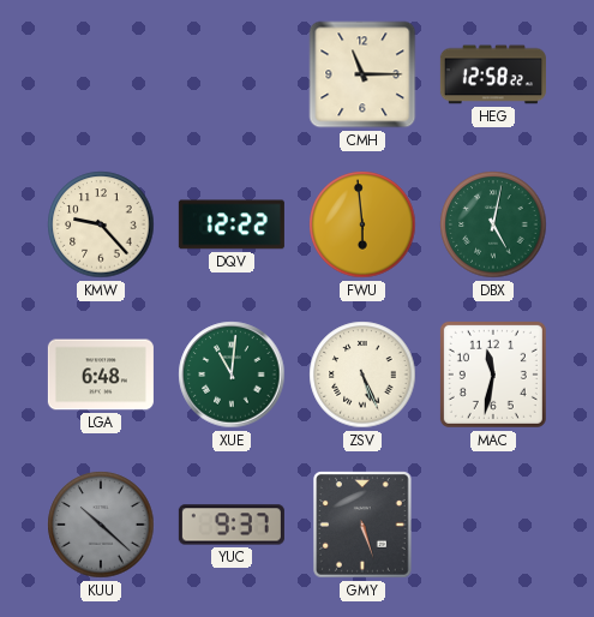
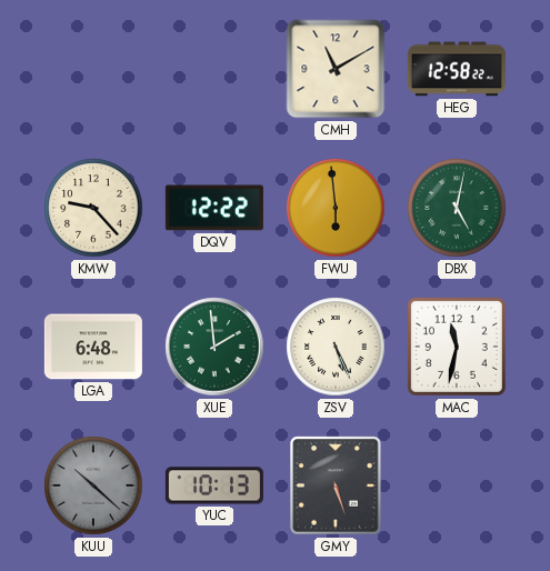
CMH: 11:15 -> 11:10
XUE: 11:01 -> 1:59
YUC: 9:37 -> 10:13
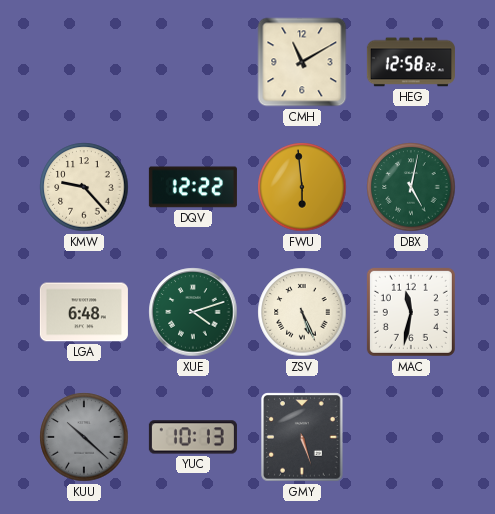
XUE: 1:59 -> 4:12
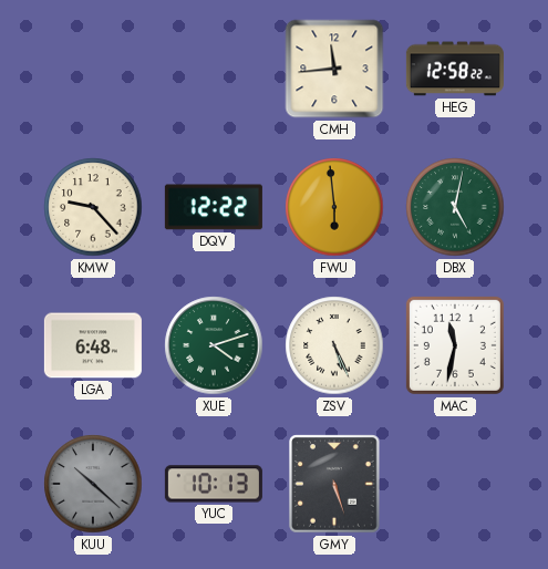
CMH: 11:10 -> 11:44
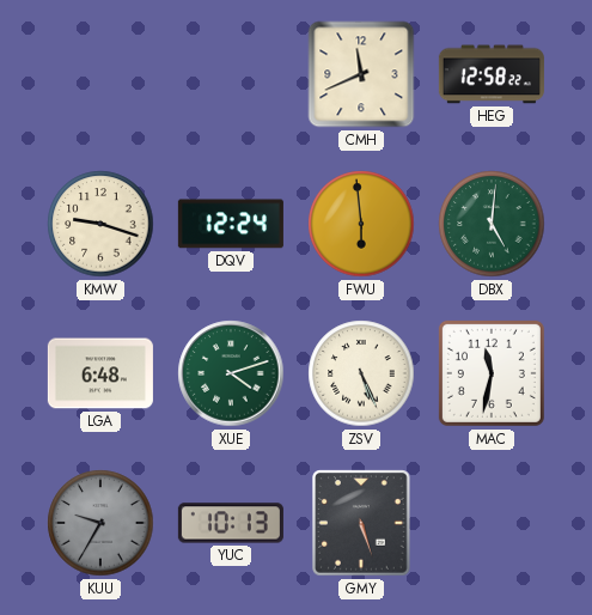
CMH: 11:44 -> 11:41
KMW: 9:23 -> 9:18
DQV: 12:22 -> 12:24
DBX: 5:02 -> 5:01
KUU: 10:22 -> 9:35
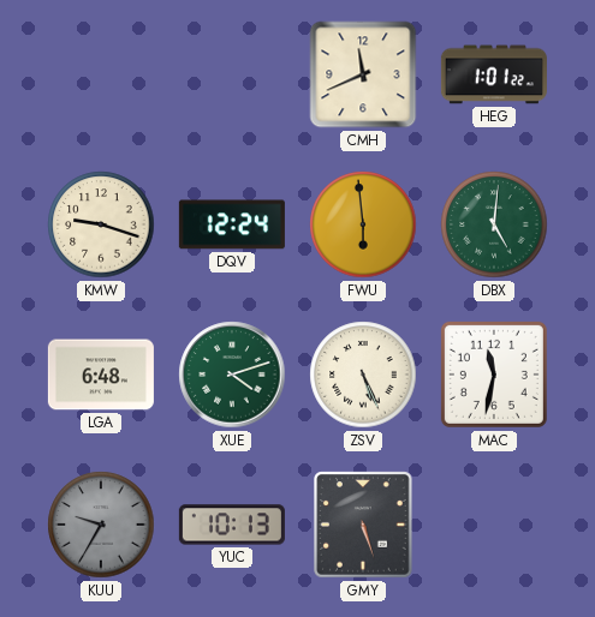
HEG: 12:58 -> 1:01
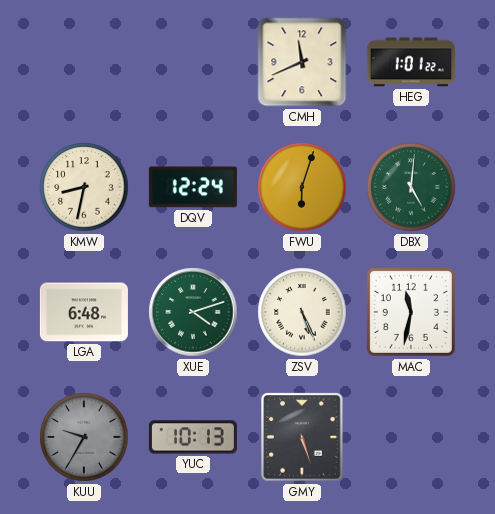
KMW: 9:18 -> 8:32
FWU: 5:59 -> 6:03
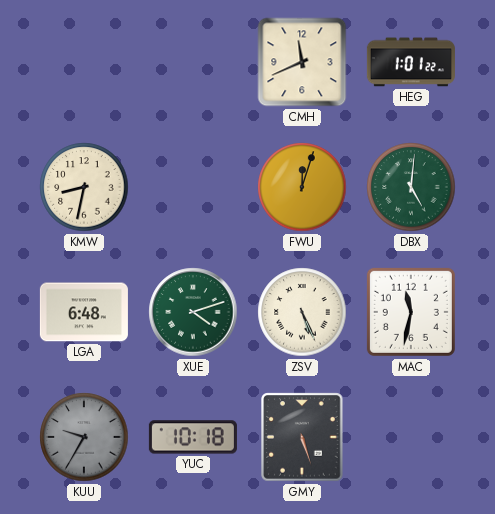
DQV: 12:24 -> none
FWU: 6:03 -> 12:03
YUC: 10:13 -> 10:18
